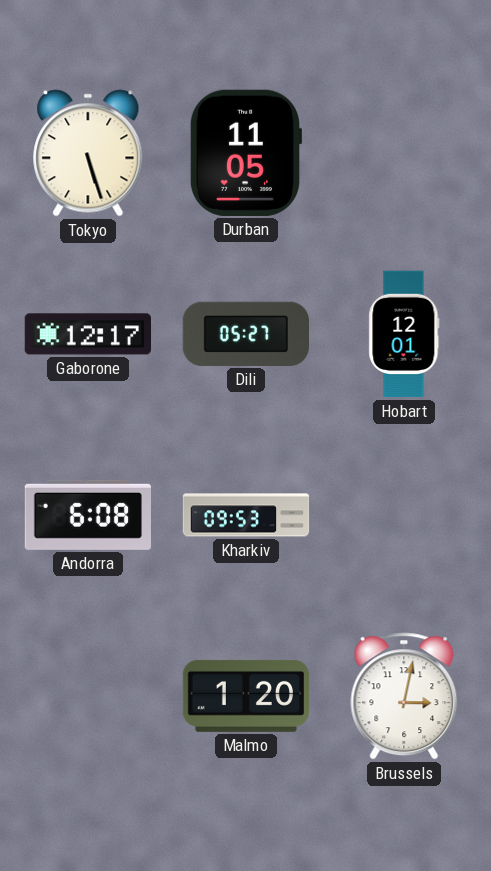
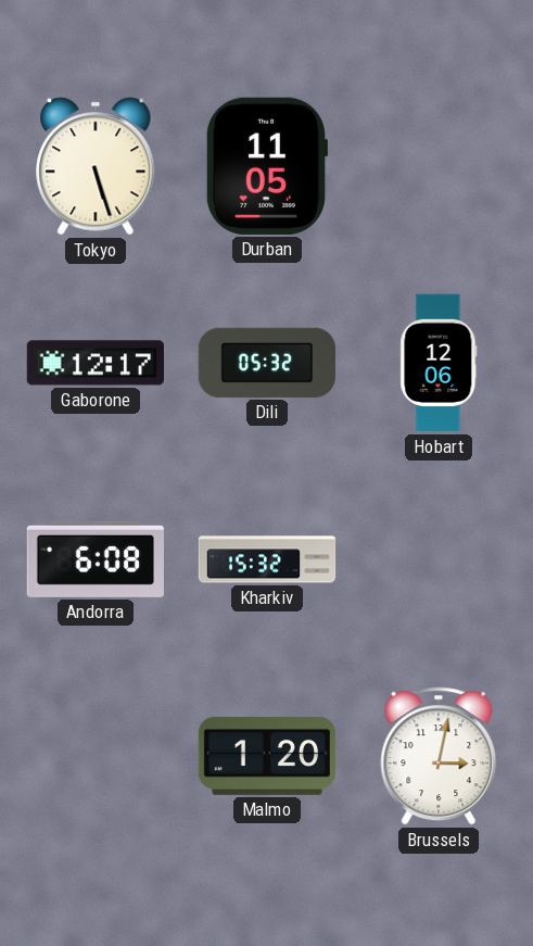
Dili: 05:27 -> 05:32
Hobart: 12:01 -> 12:06
Kharkiv: 09:53 -> 15:32
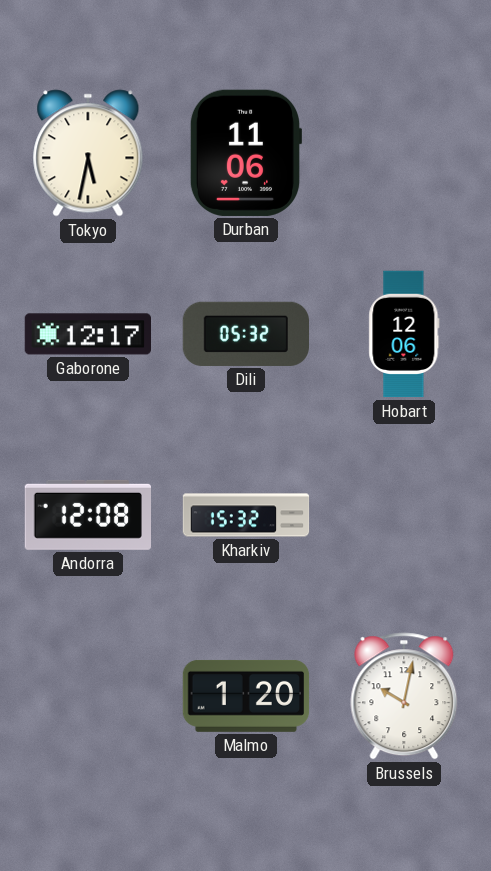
Tokyo: 5:27 -> 5:32
Durban: 11:05 -> 11:06
Andorra: 6:08 -> 12:08
Brussels: 3:02 -> 10:02
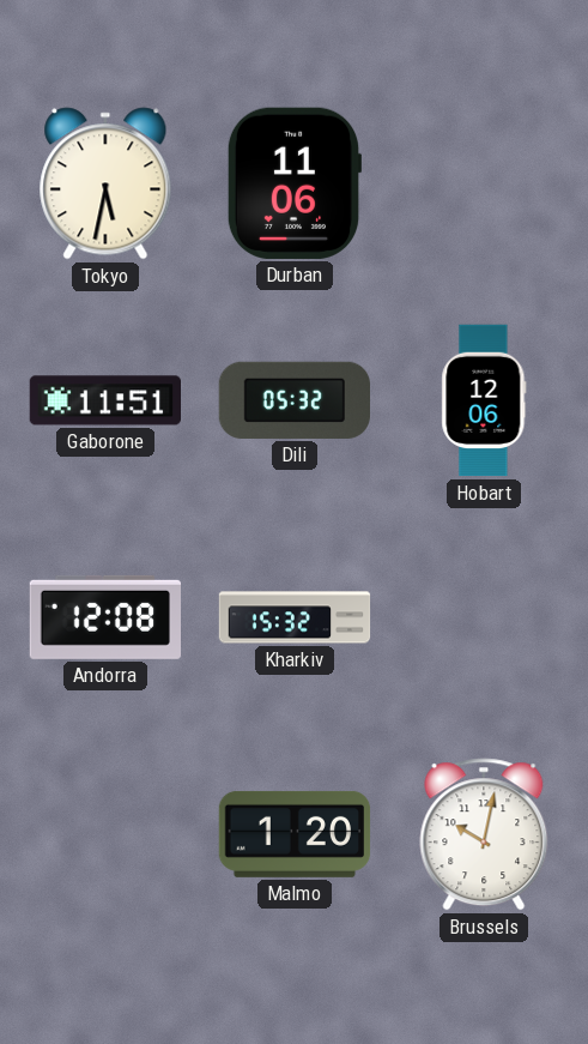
Gaborone: 12:17 -> 11:51
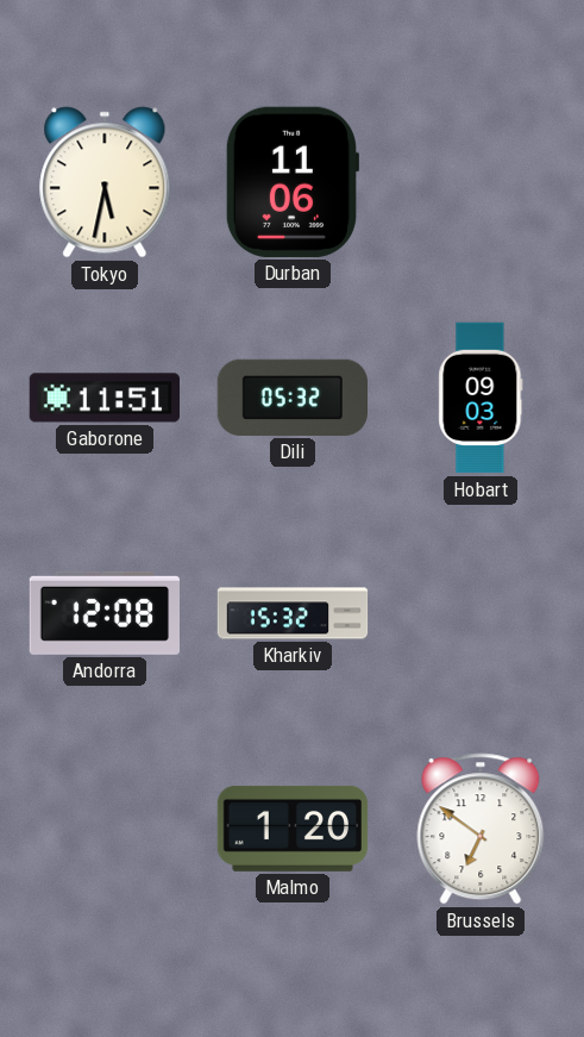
Hobart: 12:06 -> 09:03
Brussels: 10:02 -> 6:51
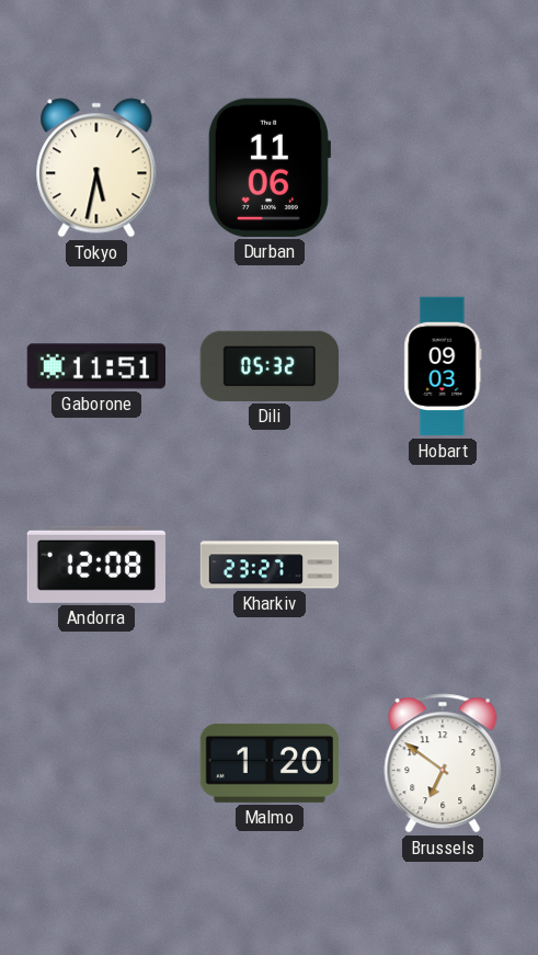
Kharkiv: 15:32 -> 23:27
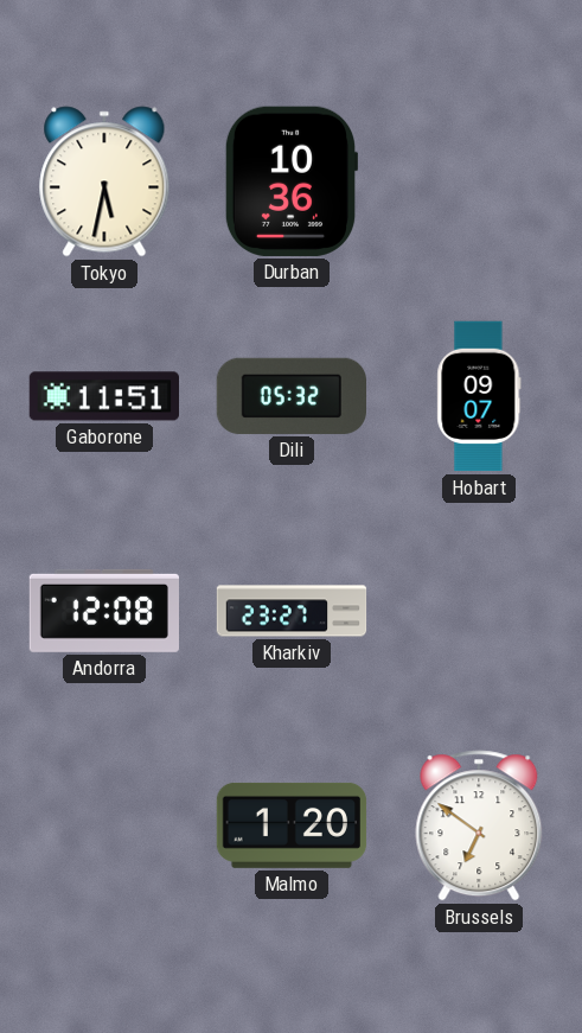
Durban: 11:06 -> 10:36
Hobart: 09:03 -> 09:07
